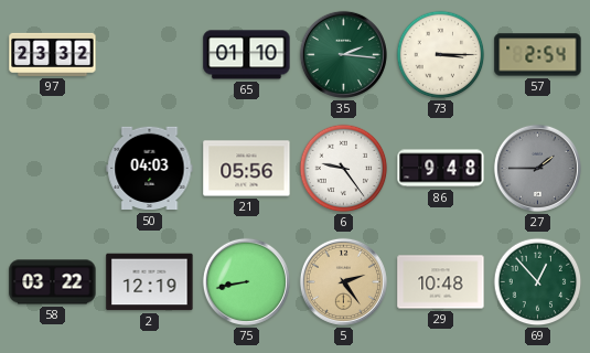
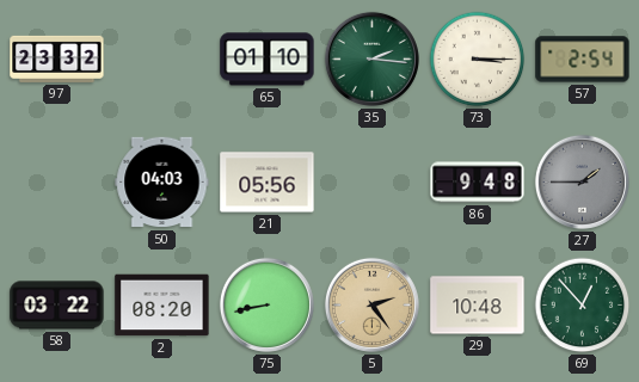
6: 9:24 -> none
2: 12:19 -> 08:20
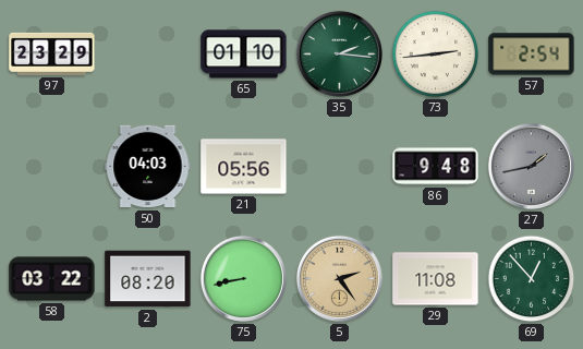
97: 23:32 -> 23:29
73: 3:15 -> 2:44
27: 1:45 -> 1:43
29: 10:48 -> 11:08
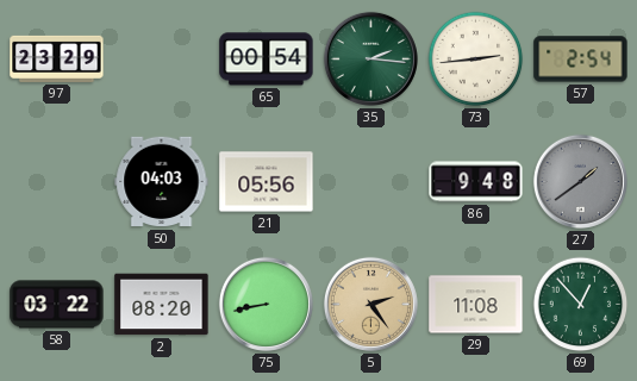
65: 01:10 -> 00:54
27: 1:43 -> 1:39
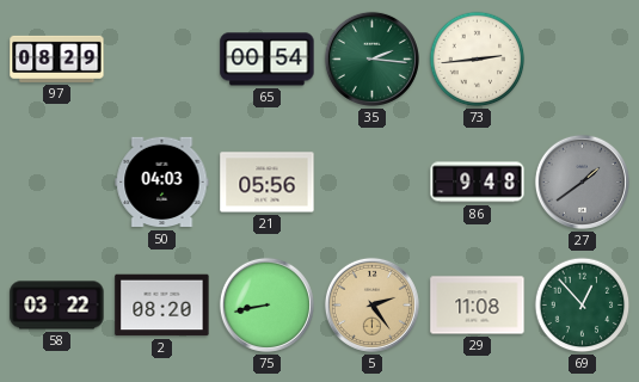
97: 23:29 -> 08:29
57: 2:54 -> none
